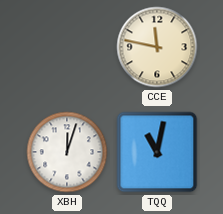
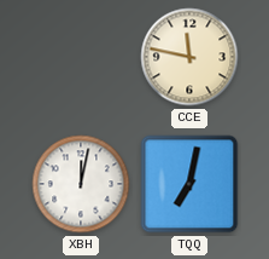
XBH: 12:03 -> 12:02
TQQ: 11:02 -> 7:02
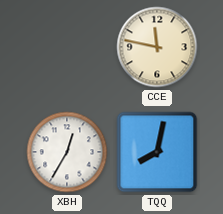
XBH: 12:02 -> 12:35
TQQ: 7:02 -> 8:02
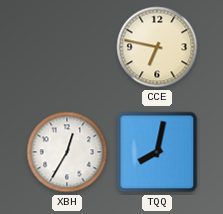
CCE: 11:47 -> 6:47
